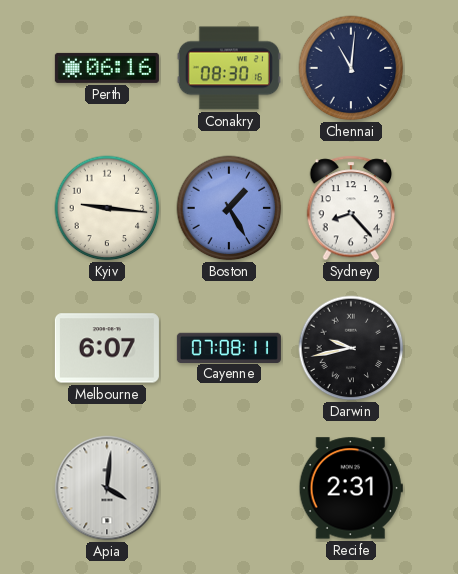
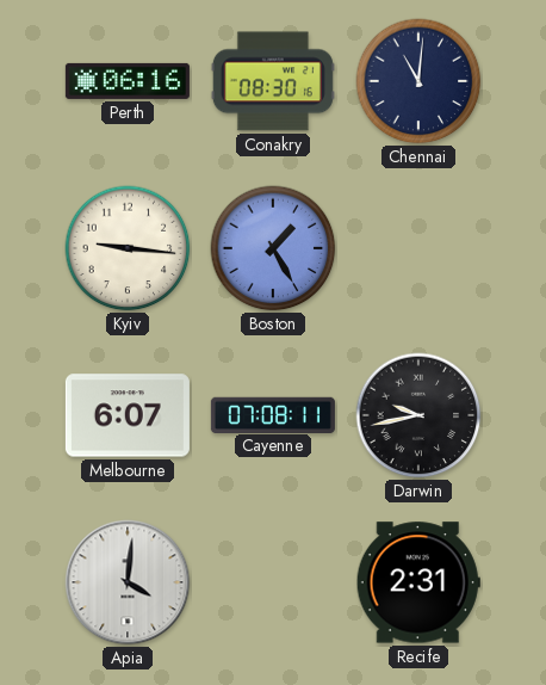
Sydney: 8:23 -> none
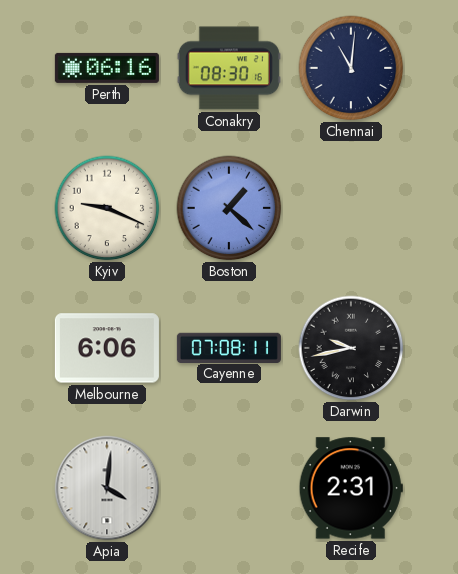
Kyiv: 9:16 -> 9:19
Boston: 1:25 -> 1:22
Melbourne: 6:07 -> 6:06
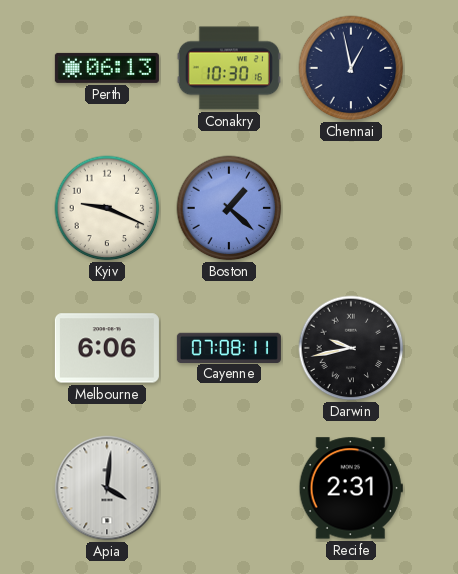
Perth: 06:16 -> 06:13
Conakry: 08:30 -> 10:30
Chennai: 11:01 -> 12:58
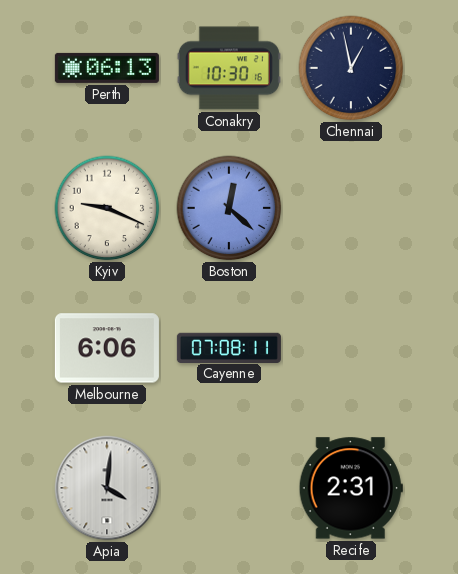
Boston: 1:22 -> 12:22
Darwin: 9:43 -> none
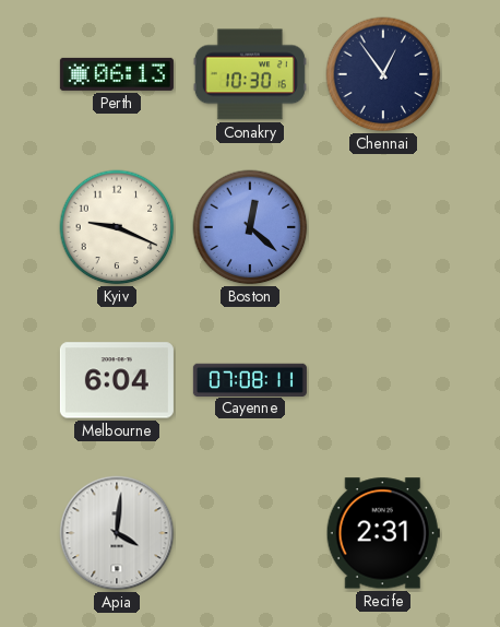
Chennai: 12:58 -> 12:54
Melbourne: 6:06 -> 6:04
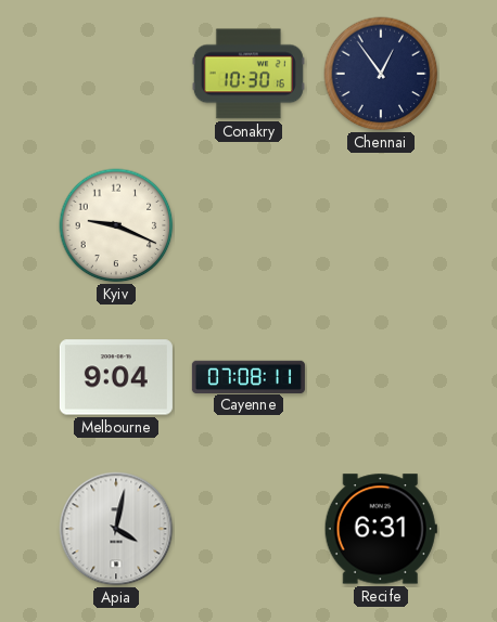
Perth: 06:13 -> none
Boston: 12:22 -> none
Melbourne: 6:04 -> 9:04
Apia: 4:01 -> 4:02
Recife: 2:31 -> 6:31
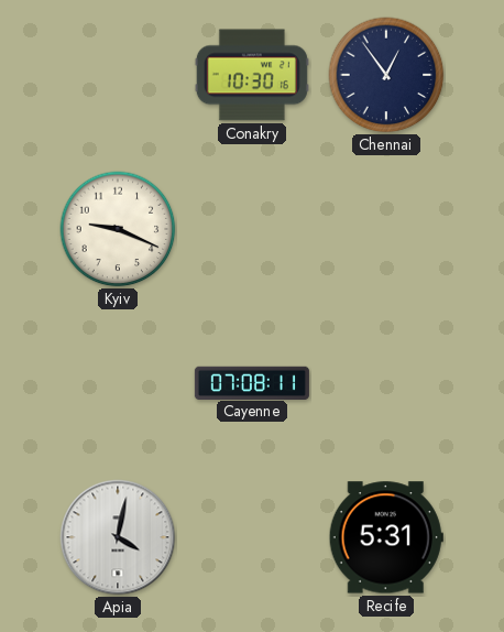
Melbourne: 9:04 -> none
Recife: 6:31 -> 5:31
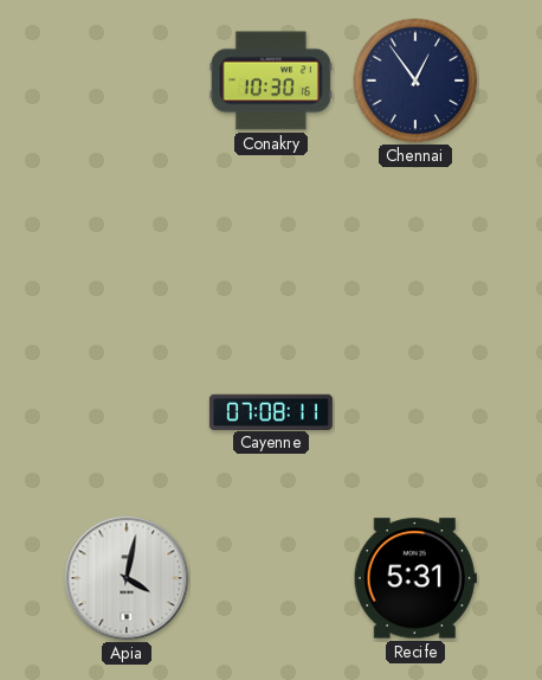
Kyiv: 9:19 -> none
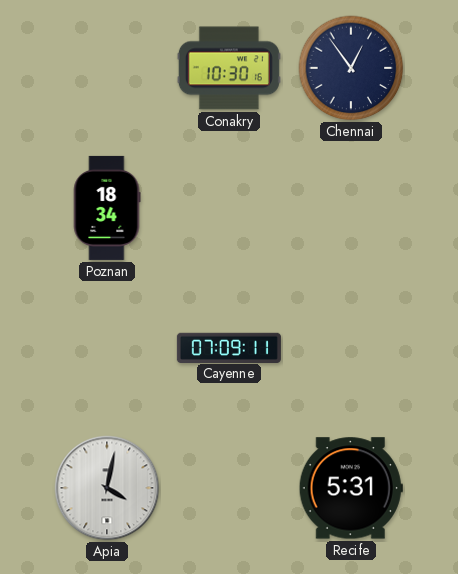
Poznan: none -> 18:34
Cayenne: 07:08 -> 07:09
